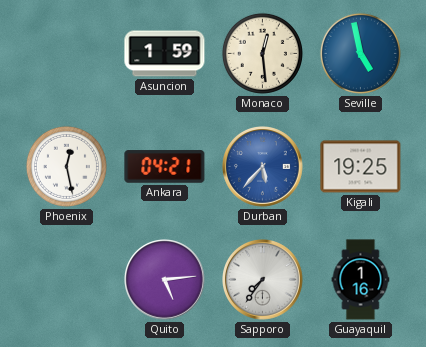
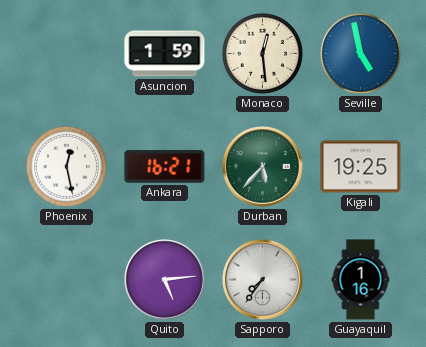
Ankara: 04:21 -> 16:21
Durban dial: blue -> green
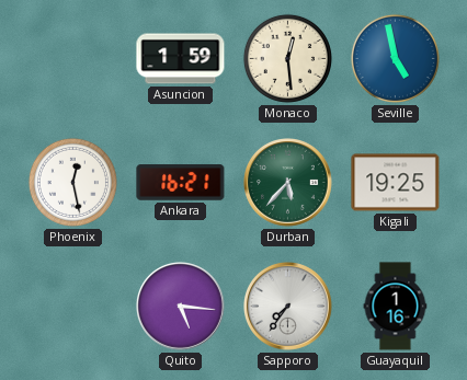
Quito: 5:14 -> 5:16
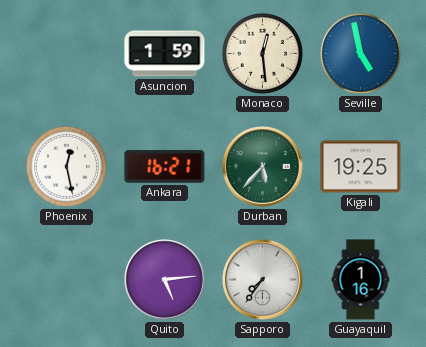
Quito: 5:16 -> 5:14
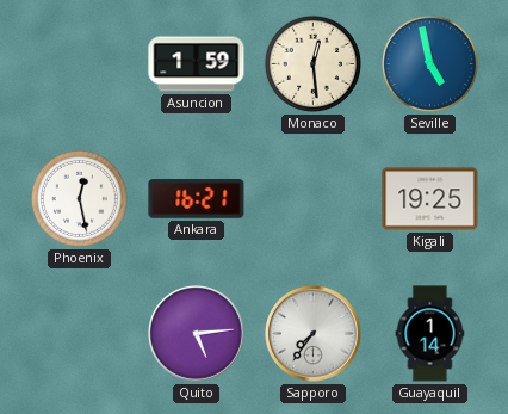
Durban: 5:37 -> none
Guayaquil: 1:16 -> 1:14
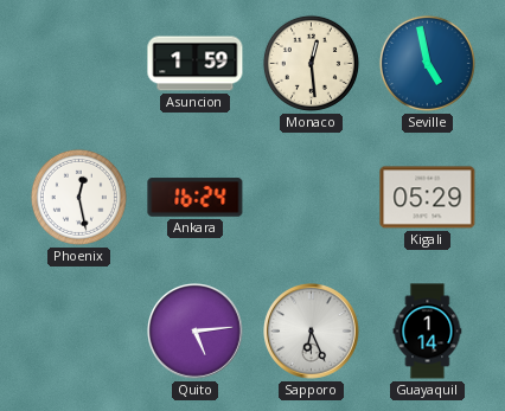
Ankara: 16:21 -> 16:24
Kigali: 19:25 -> 05:29
Sapporo: 7:36 -> 6:26
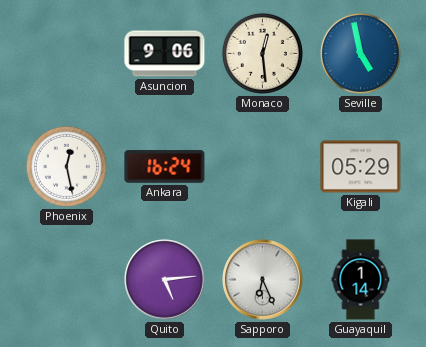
Asuncion: 1:59 -> 9:06
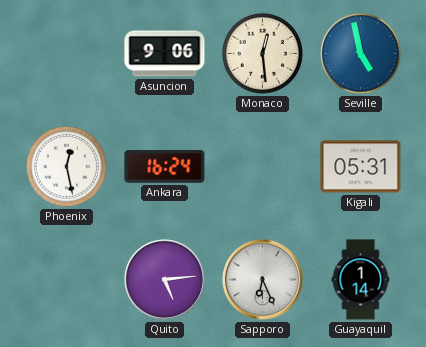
Kigali: 05:29 -> 05:31
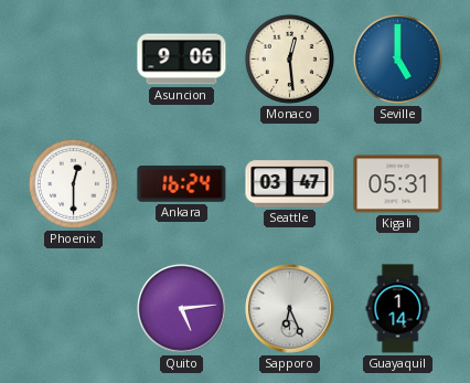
Seville: 4:58 -> 5:00
Phoenix: 12:28 -> 12:30
Seattle: none -> 03:47
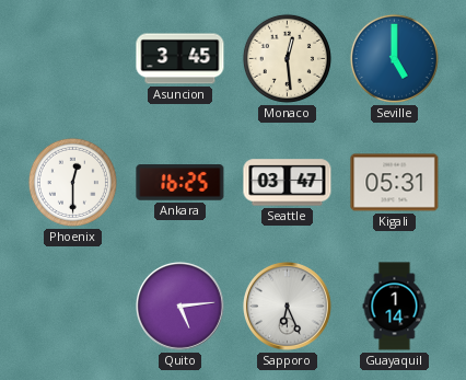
Asuncion: 9:06 -> 3:45
Ankara: 16:24 -> 16:25
